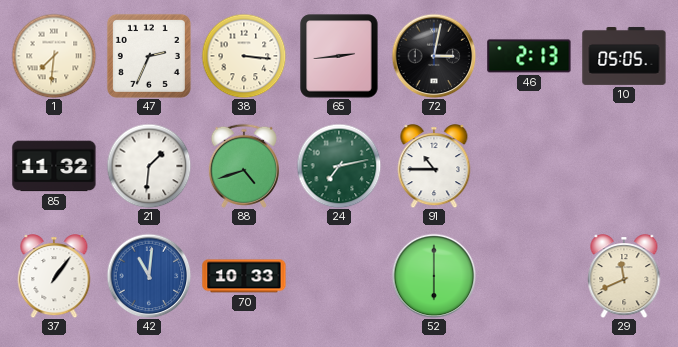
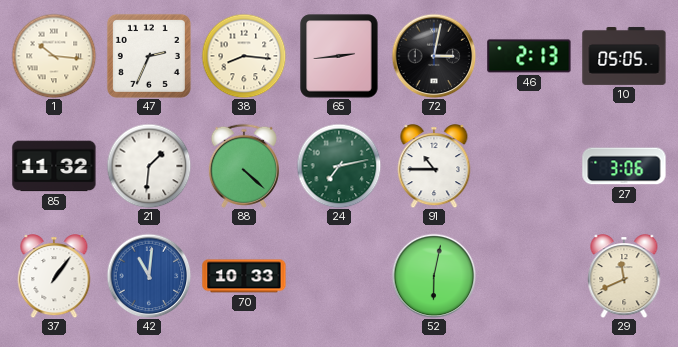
1: 7:31 -> 10:16
38: 3:16 -> 8:16
88: 4:42 -> 4:22
27: none -> 3:06
52: 6:00 -> 6:02
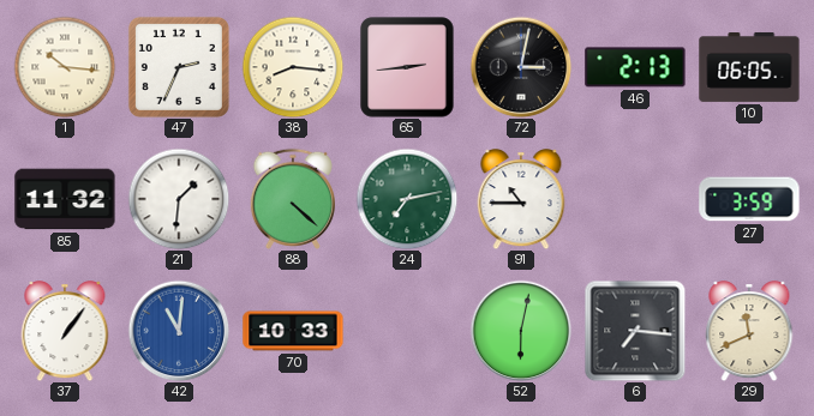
10: 05:05 -> 06:05
27: 3:06 -> 3:59
6: none -> 7:16
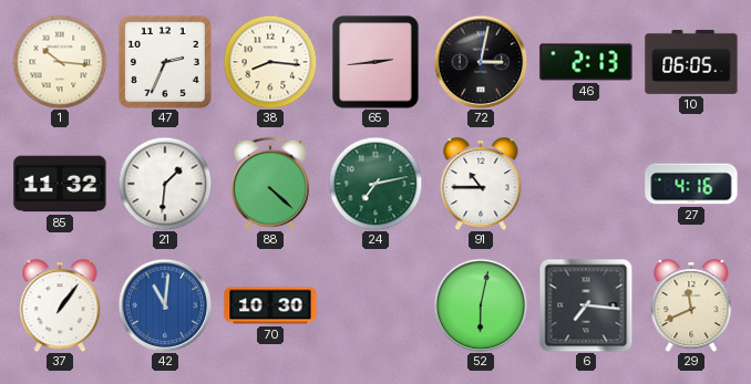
27: 3:59 -> 4:16
70: 10:33 -> 10:30
